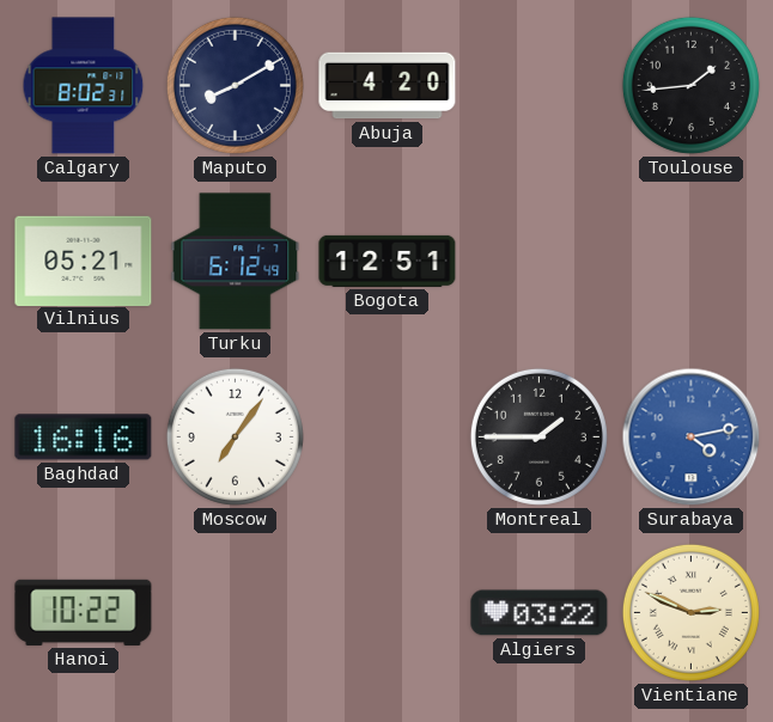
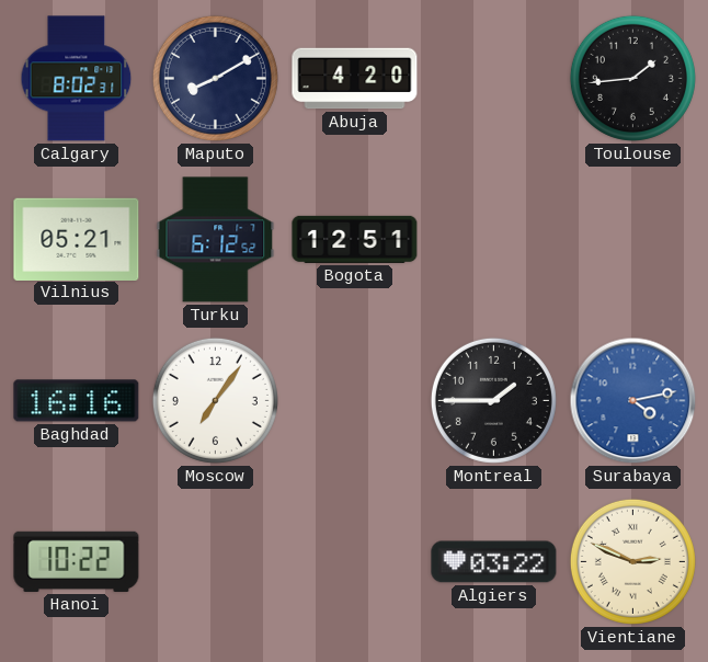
Turku: 6:12:49 -> 6:12:52
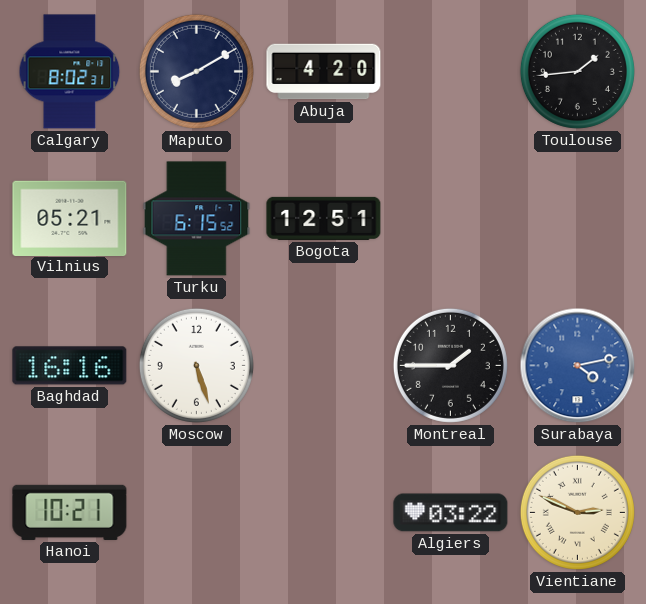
Turku: 6:12 -> 6:15
Moscow: 7:06 -> 5:27
Hanoi: 10:22 -> 10:21
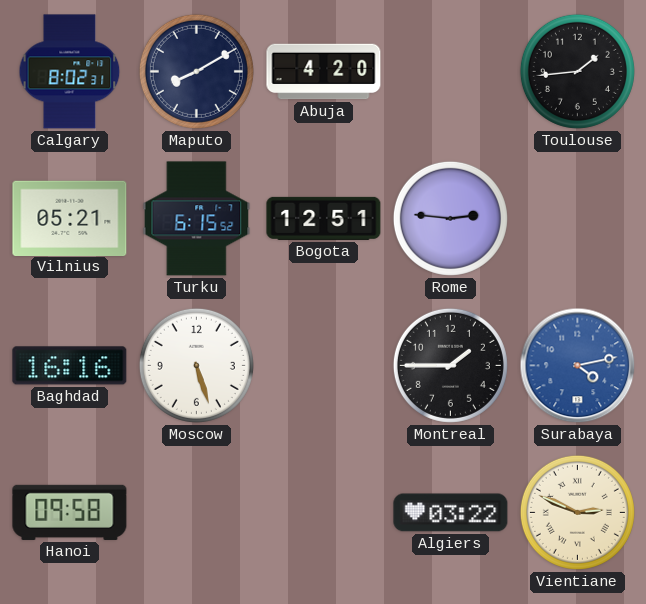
Rome: none -> 2:46
Hanoi: 10:21 -> 09:58
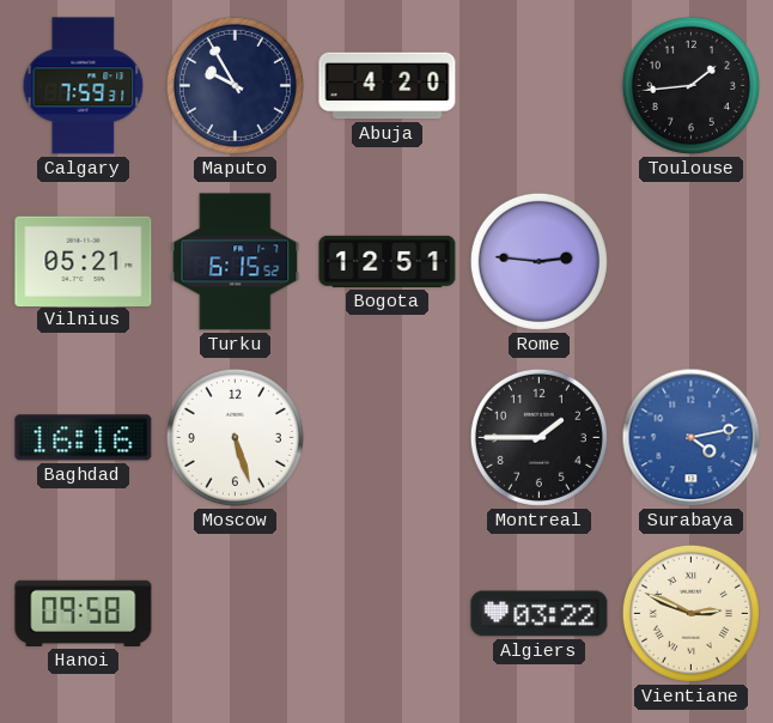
Calgary: 8:02 -> 7:59
Maputo: 8:10 -> 9:55
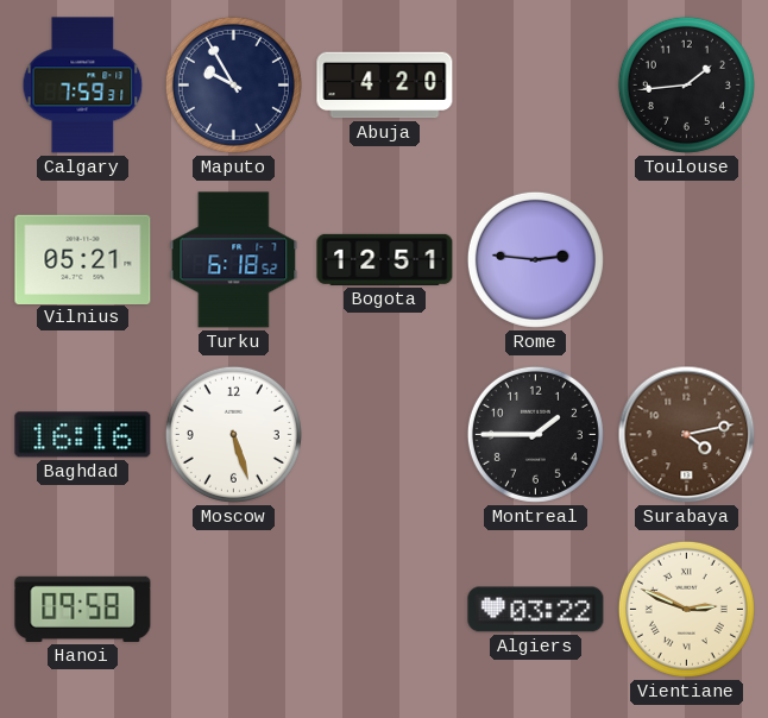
Turku: 6:15 -> 6:18
Surabaya dial: blue -> brown
